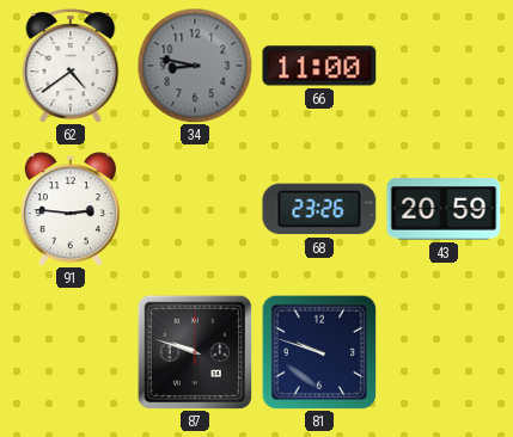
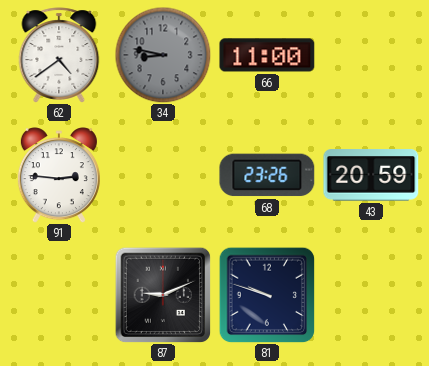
87: 9:48 -> 9:11
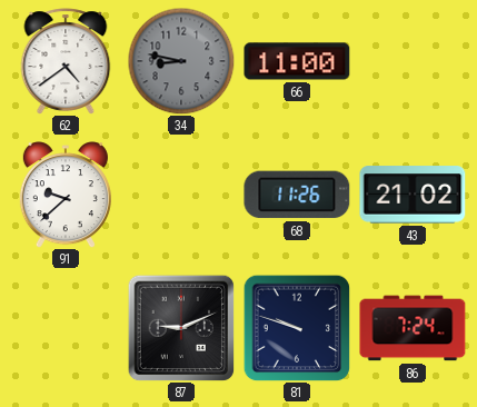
91: 2:46 -> 9:38
68: 23:26 -> 11:26
43: 20:59 -> 21:02
86: none -> 7:24
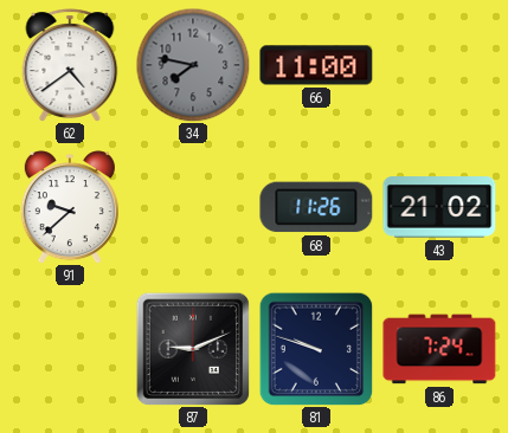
34: 8:47 -> 7:47
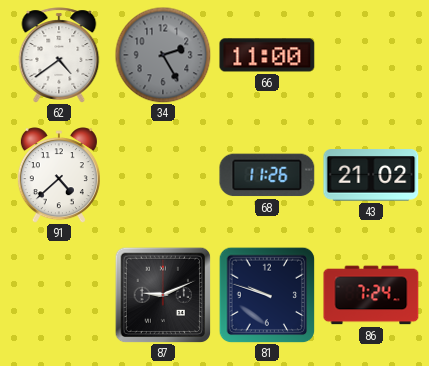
34: 7:47 -> 2:25
91: 9:38 -> 4:38
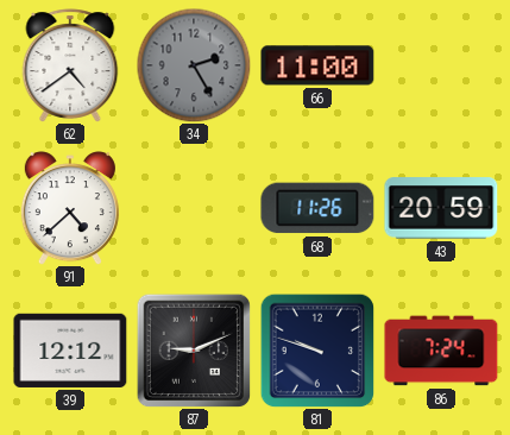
43: 21:02 -> 20:59
39: none -> 12:12
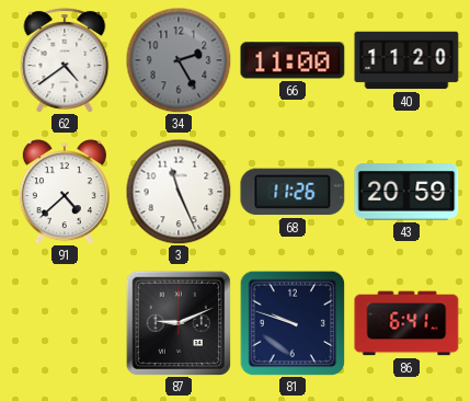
40: none -> 11:20
3: none -> 11:26
39: 12:12 -> none
86: 7:24 -> 6:41
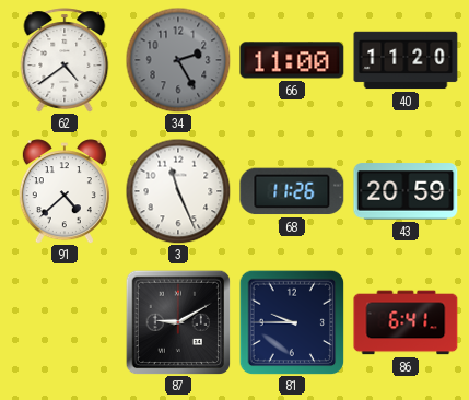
87: 9:11 -> 9:10
81: 9:48 -> 9:45
